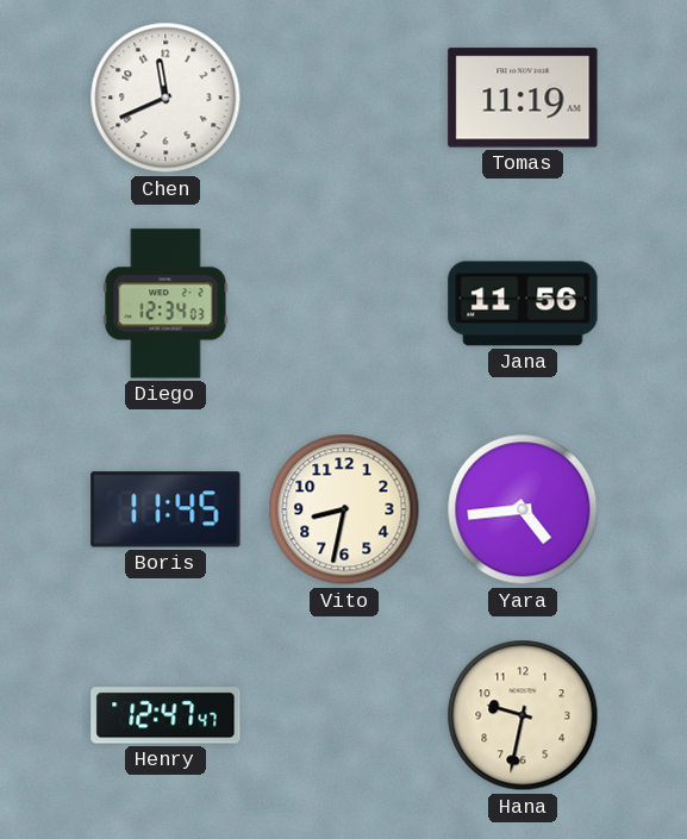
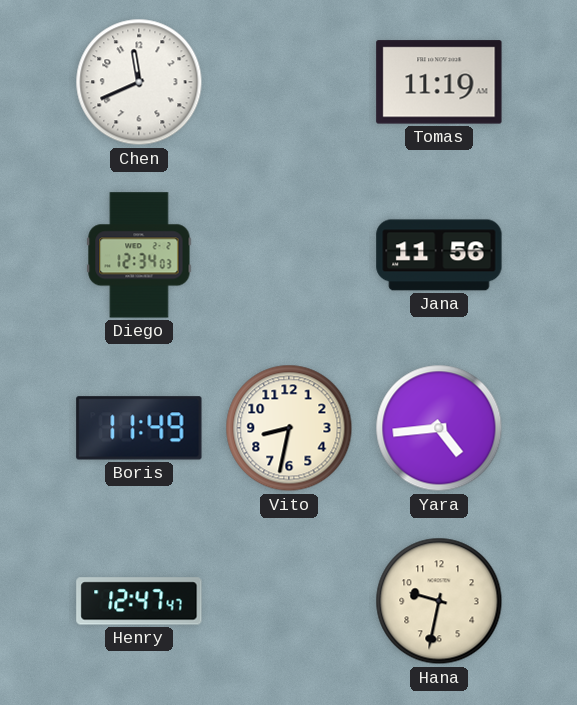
Boris: 11:45 -> 11:49
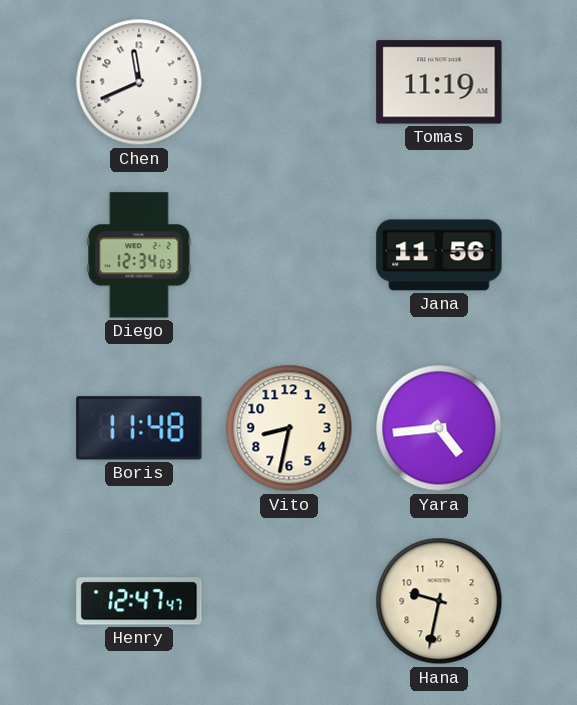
Boris: 11:49 -> 11:48
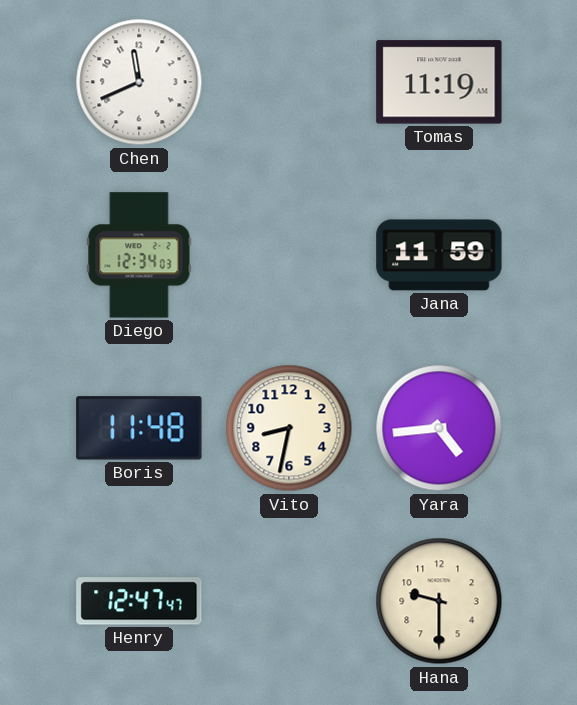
Jana: 11:56 -> 11:59
Hana: 9:32 -> 9:30
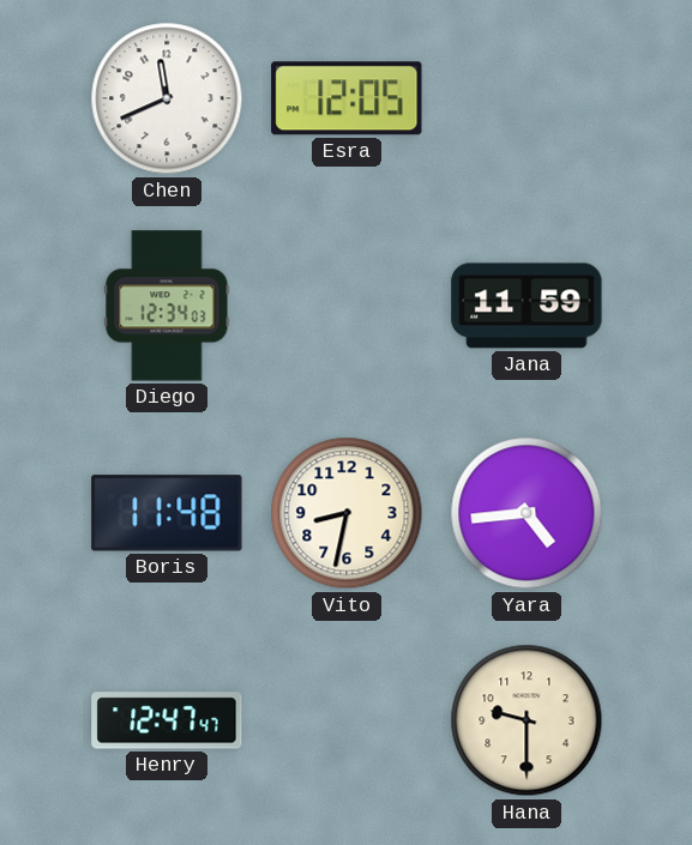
Esra: none -> 12:05
Tomas: 11:19 -> none
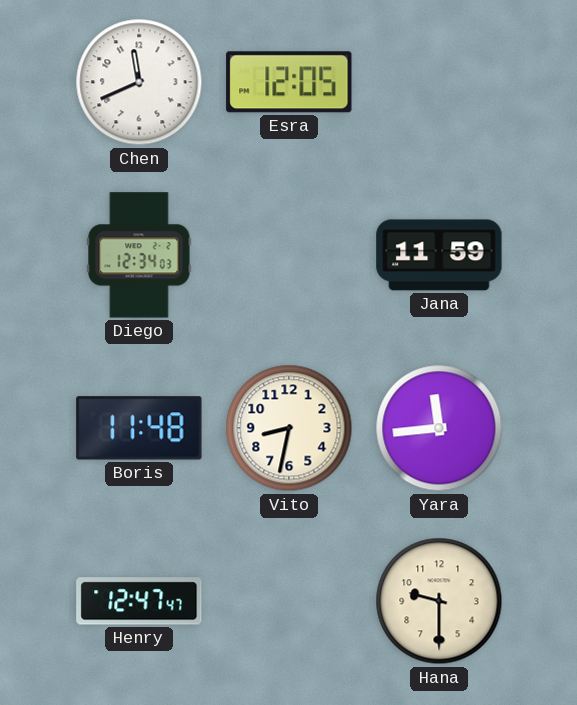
Yara: 4:44 -> 11:44
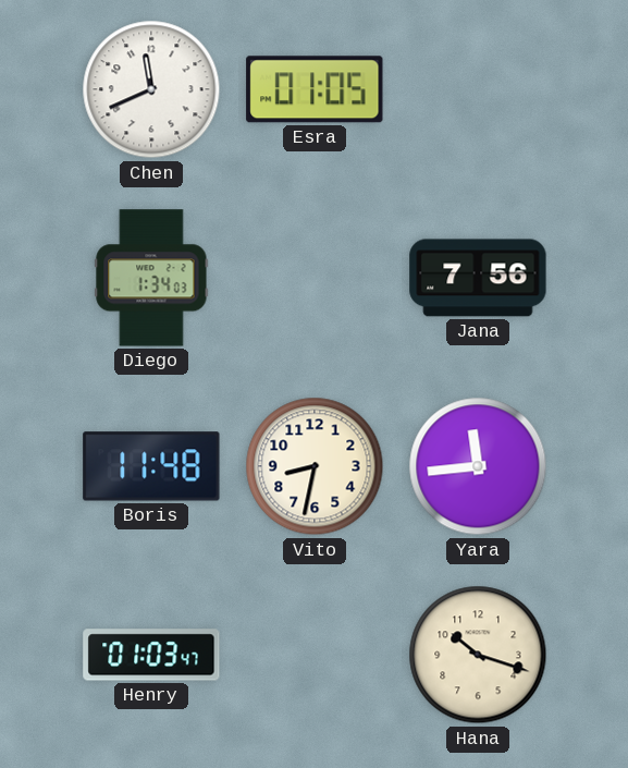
Esra: 12:05 -> 01:05
Diego: 12:34 -> 1:34
Jana: 11:59 -> 7:56
Henry: 12:47 -> 01:03
Hana: 9:30 -> 10:18
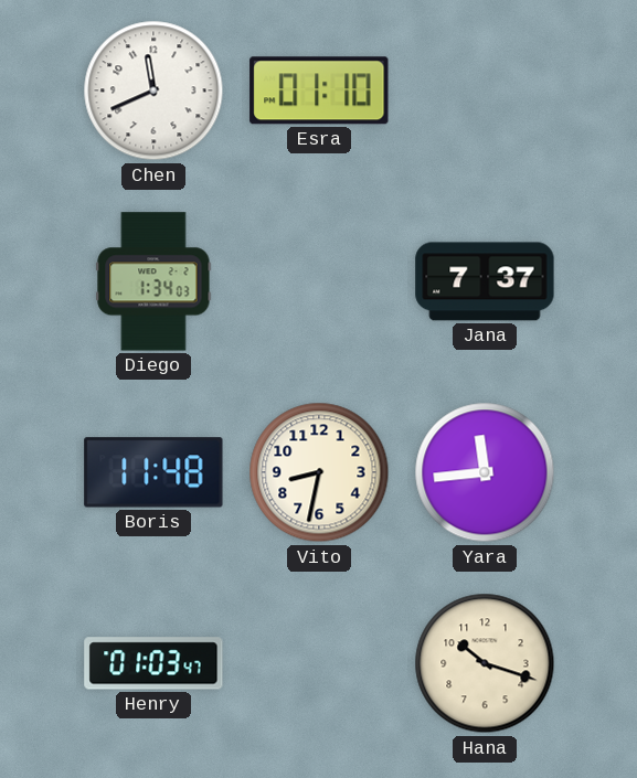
Esra: 01:05 -> 01:10
Jana: 7:56 -> 7:37
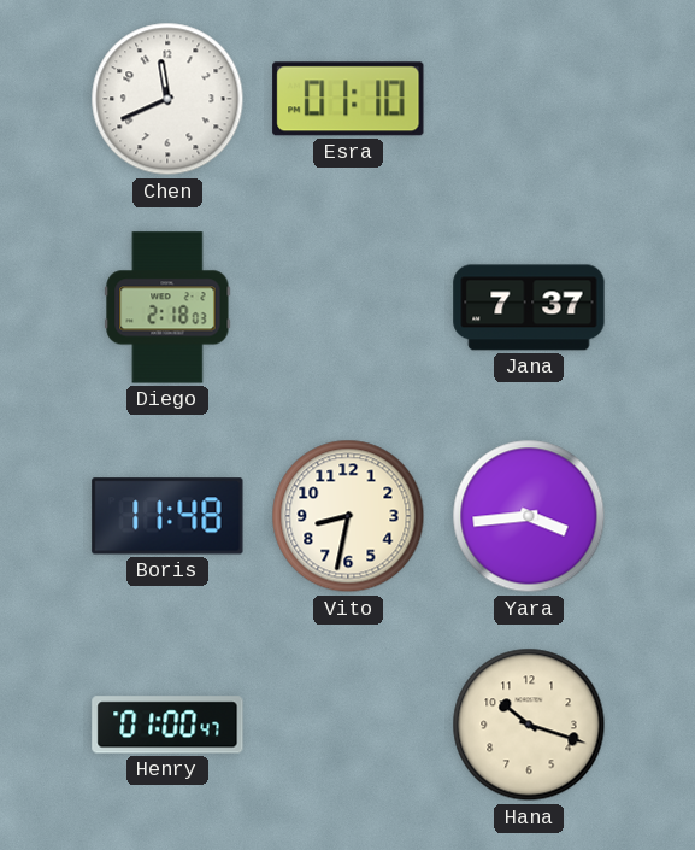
Diego: 1:34 -> 2:18
Yara: 11:44 -> 3:44
Henry: 01:03 -> 01:00
